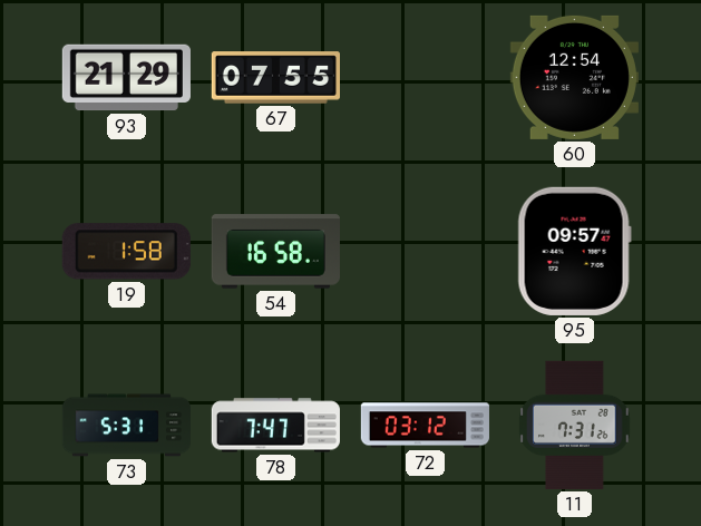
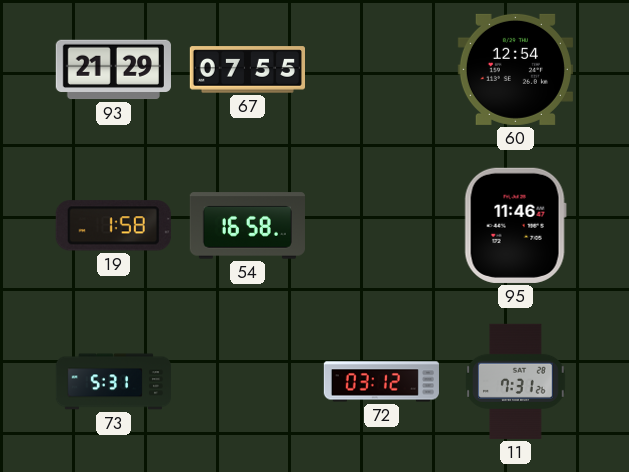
95: 09:57 -> 11:46
78: 7:47 -> none
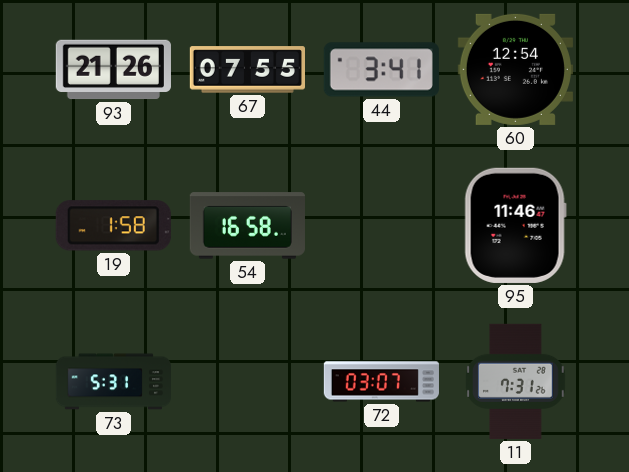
93: 21:29 -> 21:26
44: none -> 3:41
72: 03:12 -> 03:07
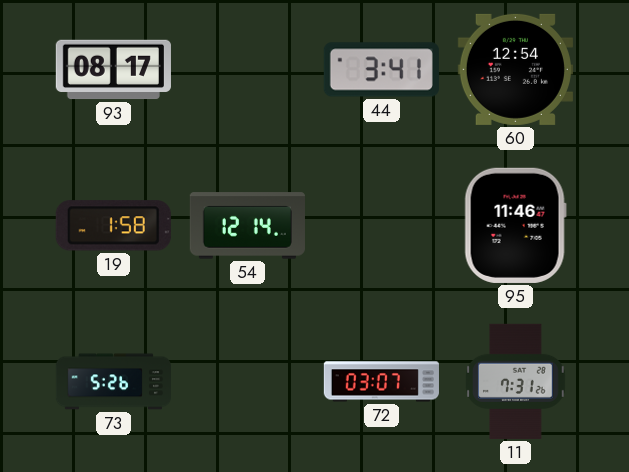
93: 21:26 -> 08:17
67: 07:55 -> none
54: 16:58 -> 12:14
73: 5:31 -> 5:26
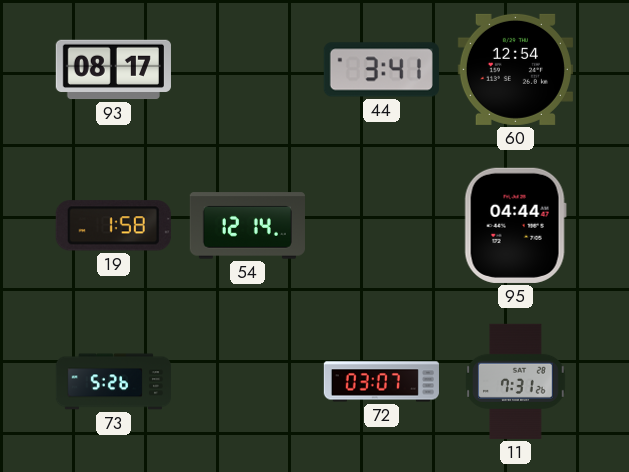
95: 11:46 -> 04:44
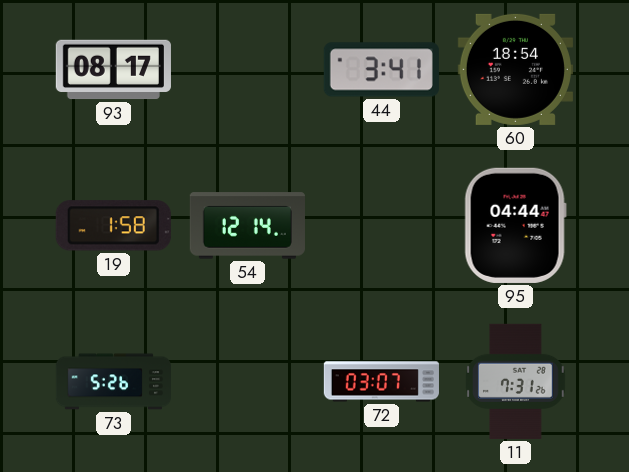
60: 12:54 -> 18:54
